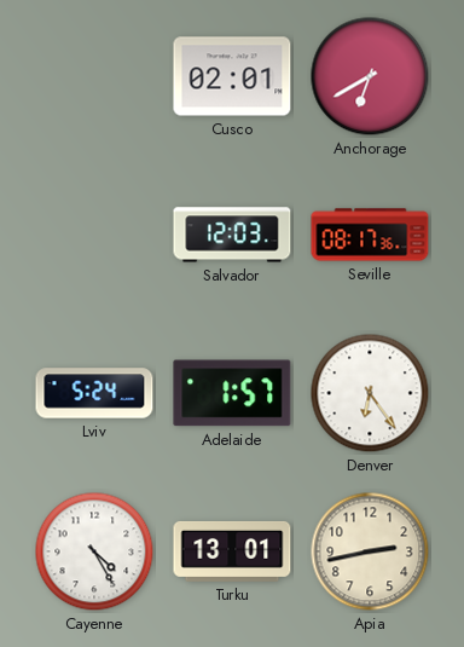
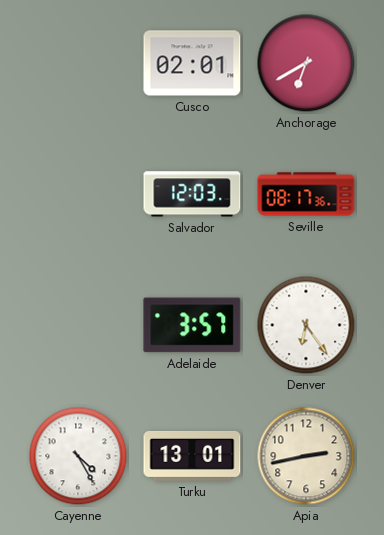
Lviv: 5:24 -> none
Adelaide: 1:57 -> 3:57
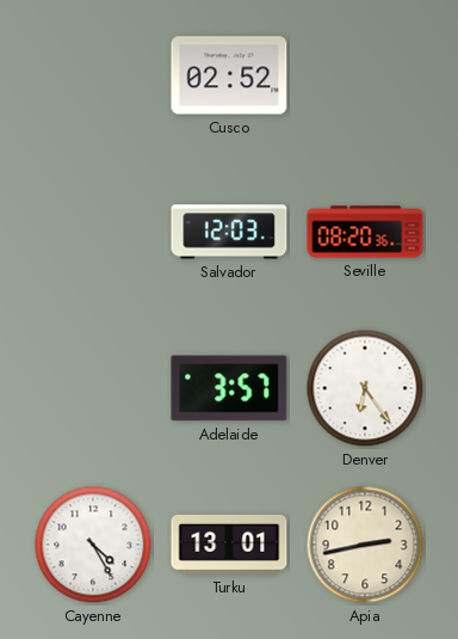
Cusco: 02:01 -> 02:52
Anchorage: 6:40 -> none
Seville: 08:17 -> 08:20
